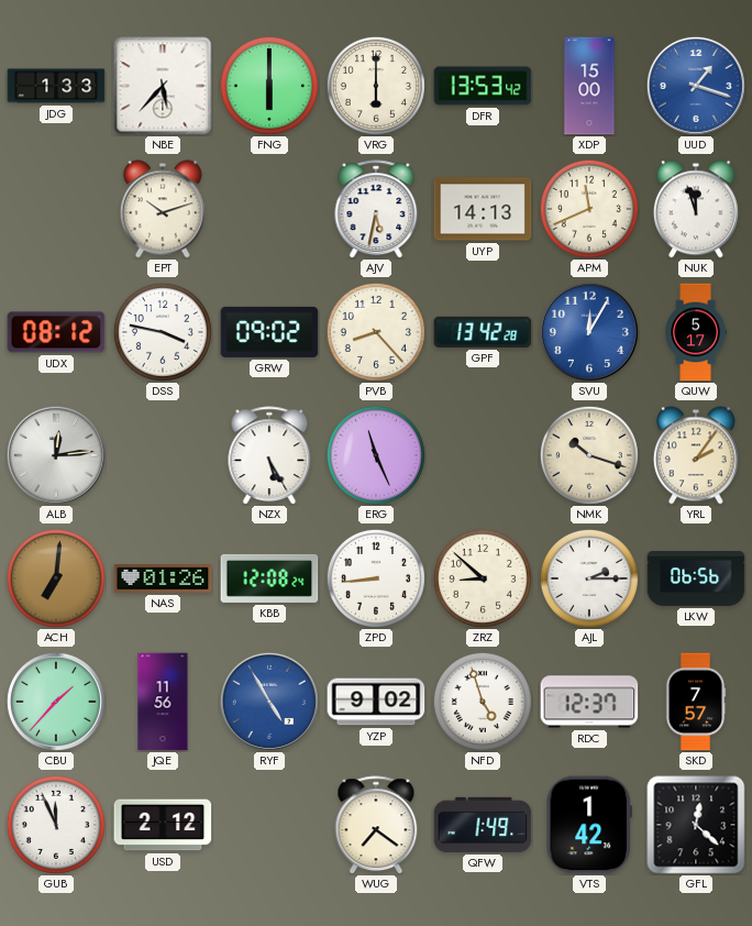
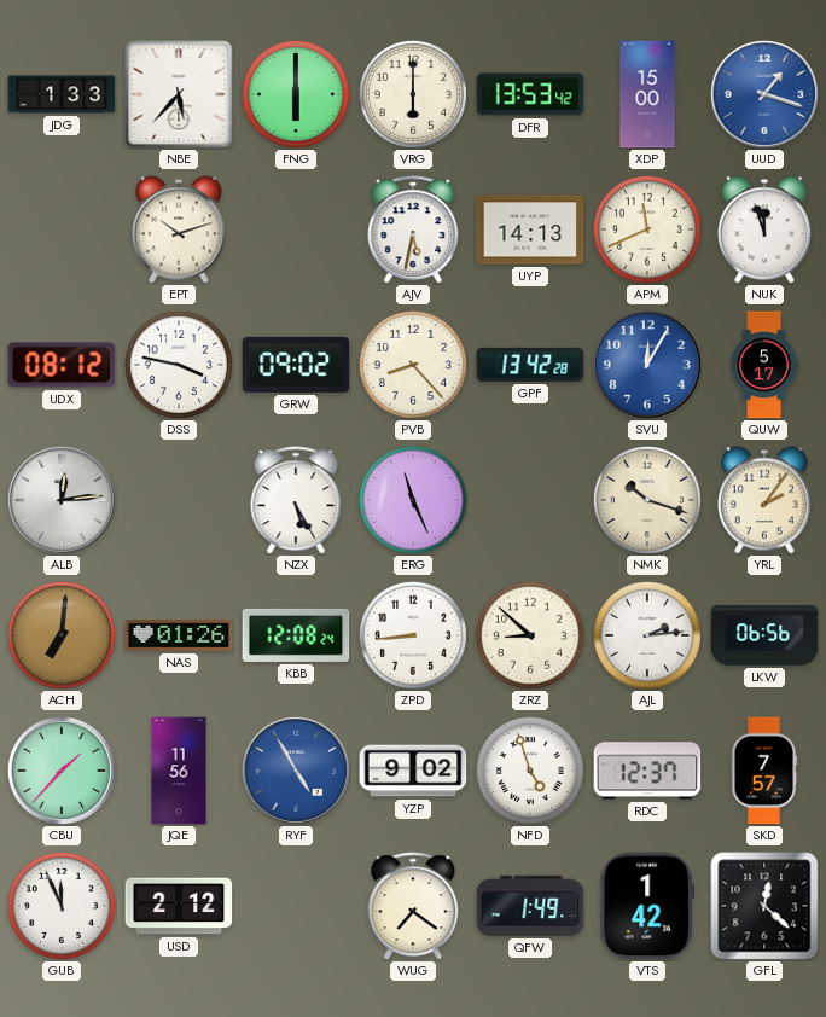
AJL: 2:15 -> 2:14
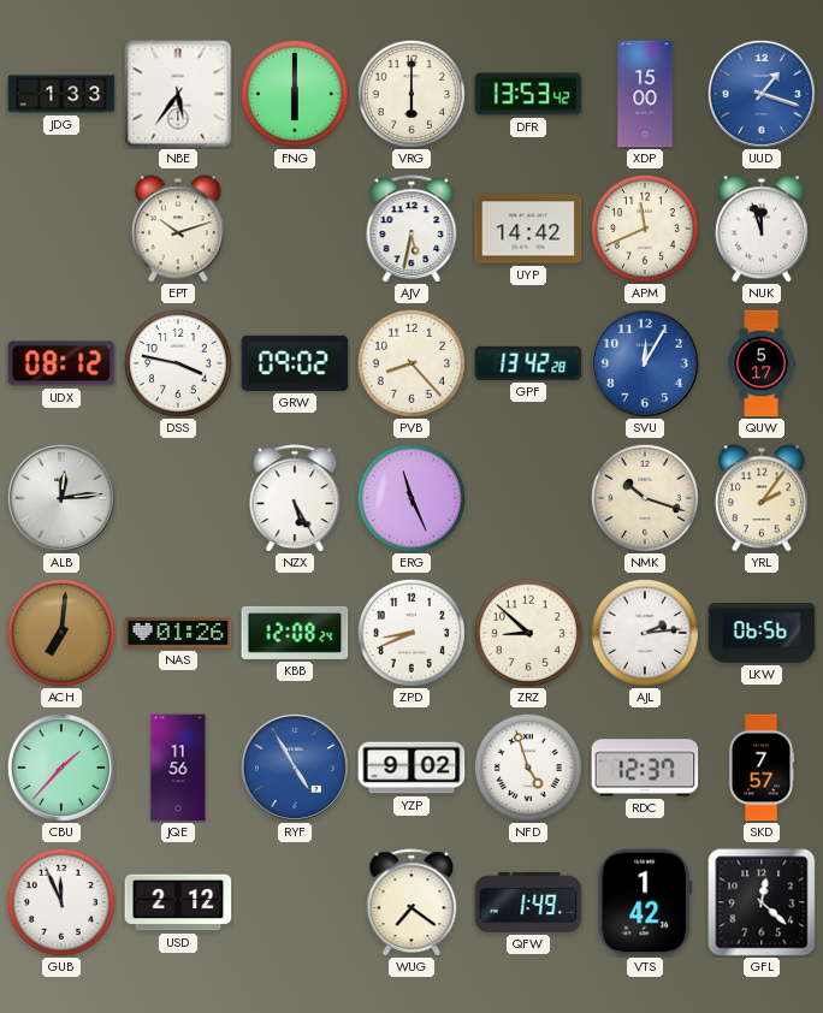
NBE: 5:37 -> 5:36
UYP: 14:13 -> 14:42
ZPD: 8:44 -> 8:41
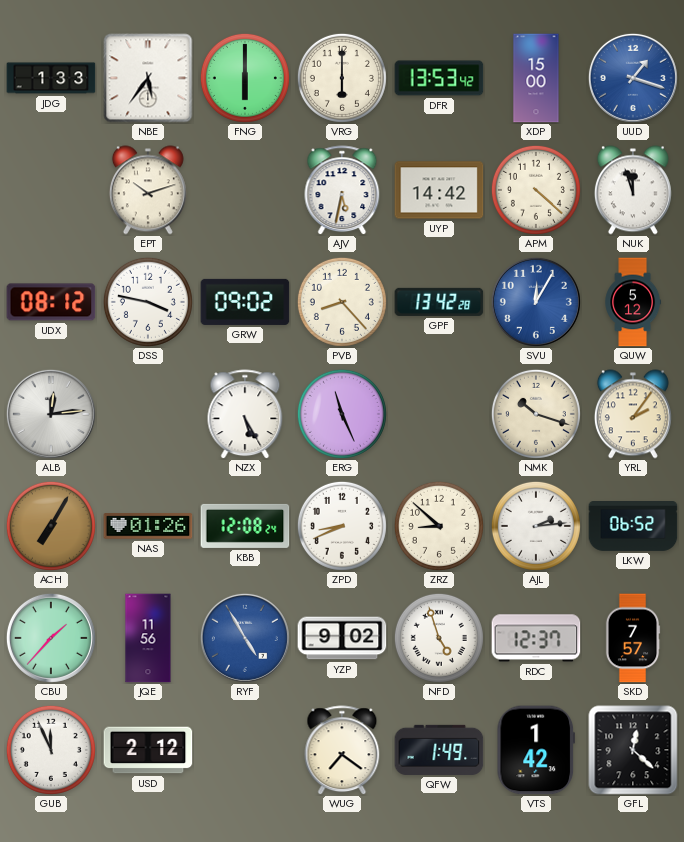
APM: 11:41 -> 4:22
QUW: 5:17 -> 5:12
ACH: 7:01 -> 7:05
LKW: 06:56 -> 06:52
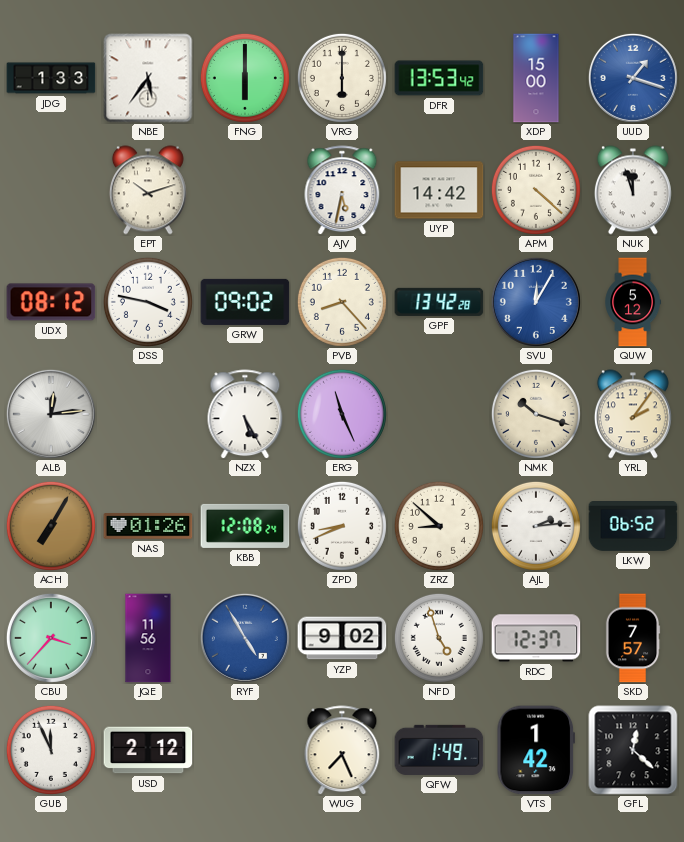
CBU: 1:37 -> 3:37
WUG: 7:21 -> 7:26
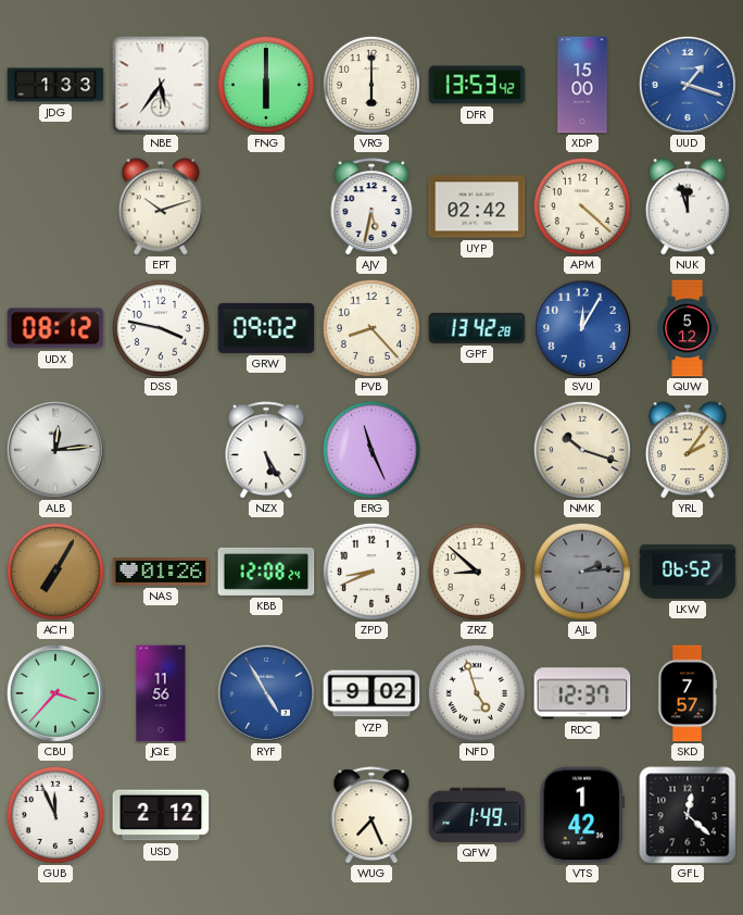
UYP: 14:42 -> 02:42
AJL dial: white -> grey
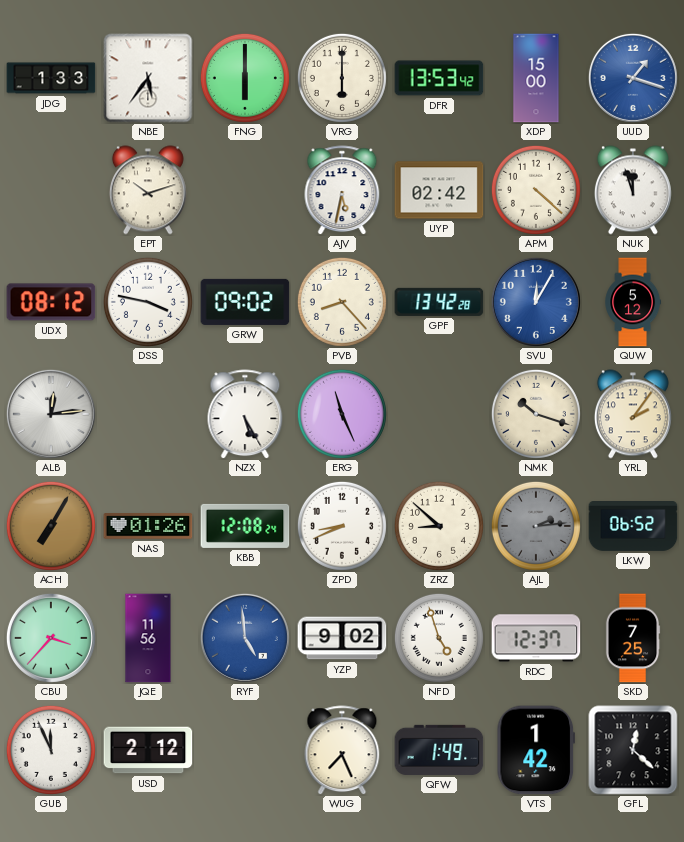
RYF: 4:55 -> 4:59
SKD: 7:57 -> 7:25
